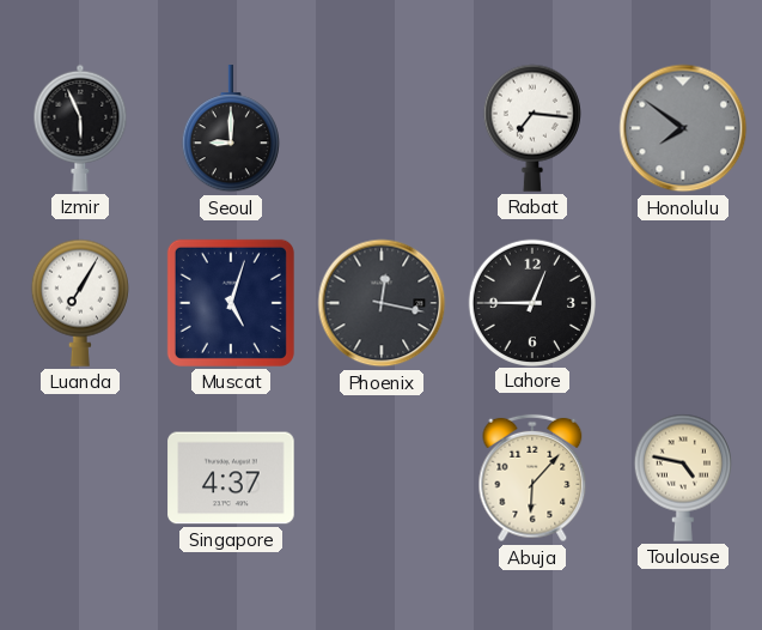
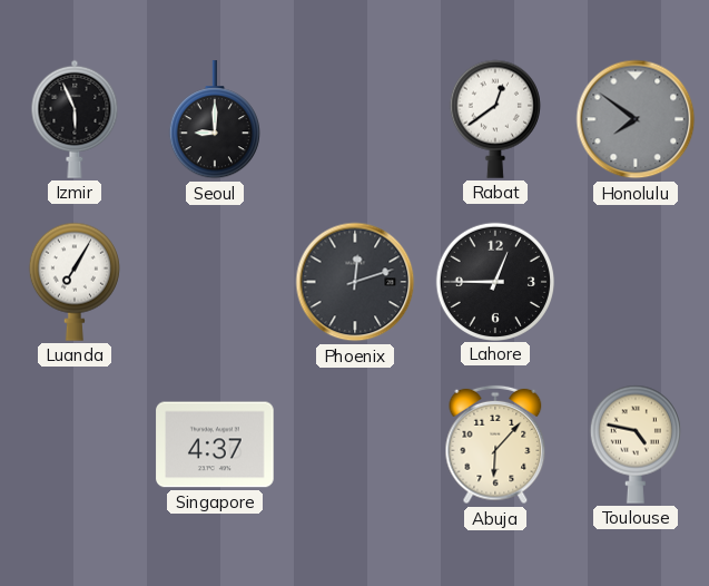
Rabat: 7:16 -> 12:39
Muscat: 5:03 -> none
Phoenix: 12:17 -> 12:12
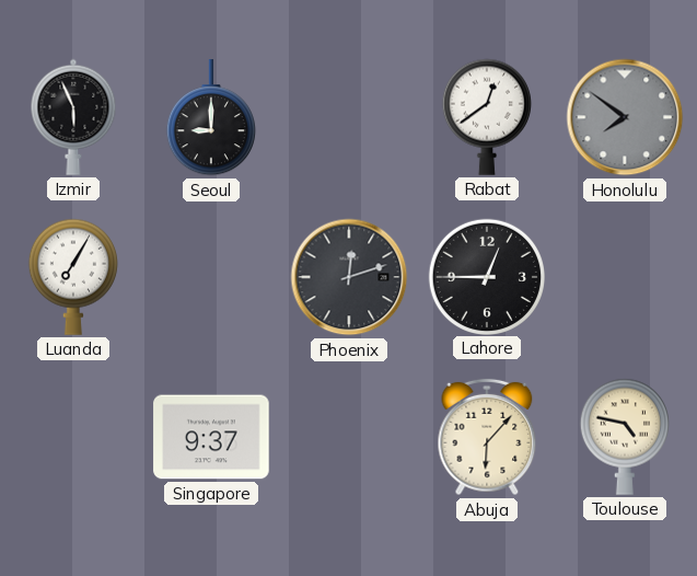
Singapore: 4:37 -> 9:37
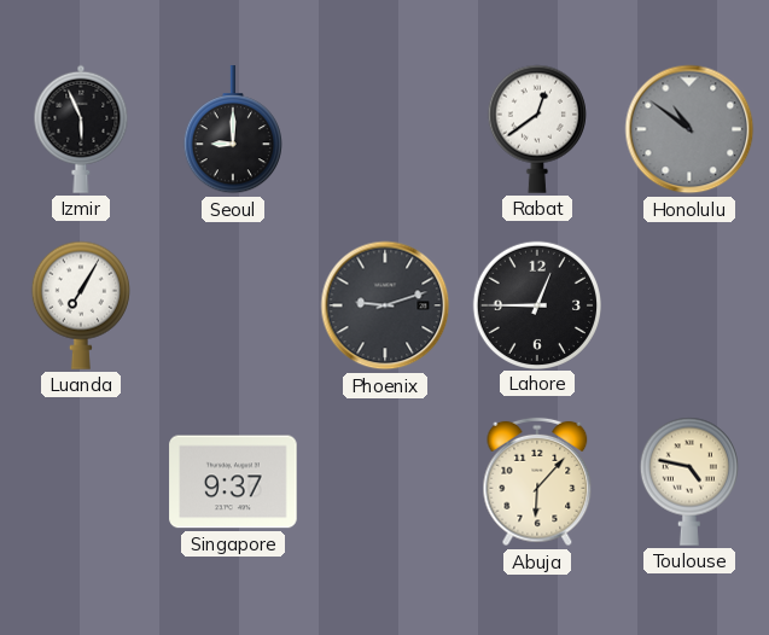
Honolulu: 7:51 -> 10:51
Phoenix: 12:12 -> 9:12
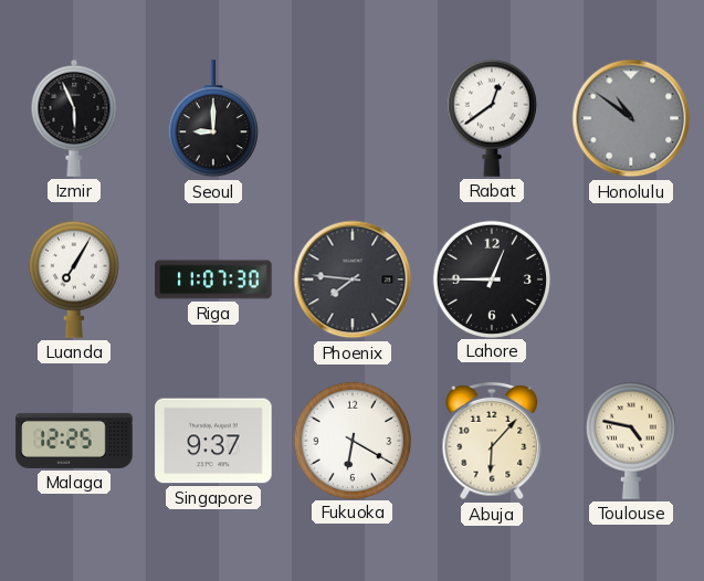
Riga: none -> 11:07
Phoenix: 9:12 -> 7:46
Malaga: none -> 12:25
Fukuoka: none -> 6:20
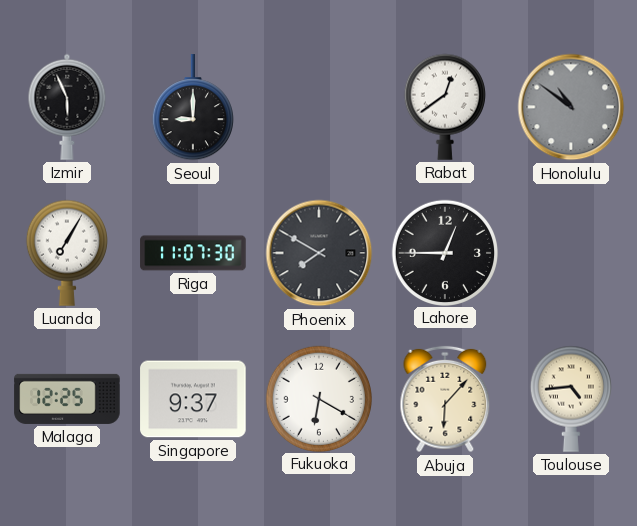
Phoenix: 7:46 -> 7:50
Toulouse: 4:47 -> 4:44
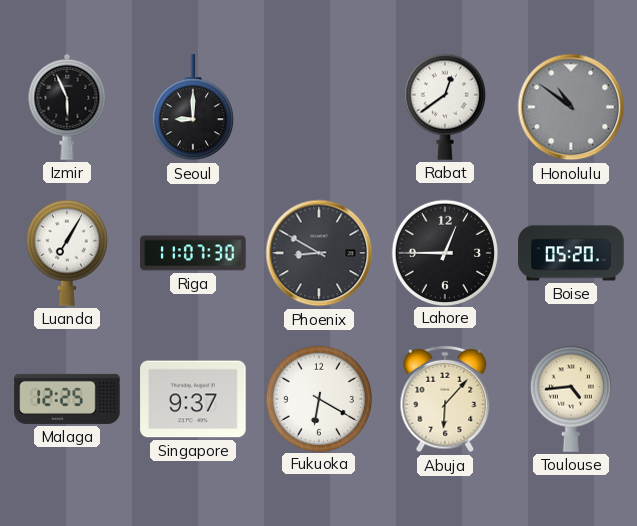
Phoenix: 7:50 -> 8:50
Boise: none -> 05:20
